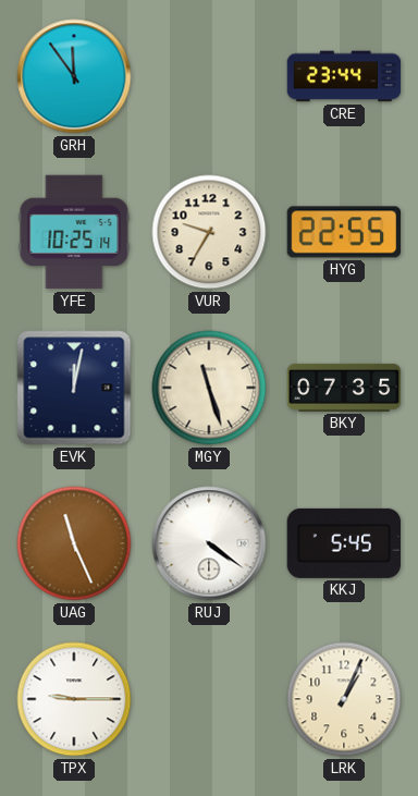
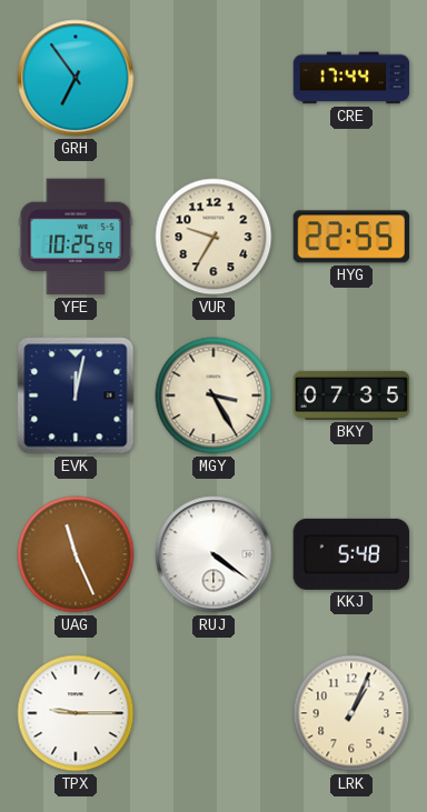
GRH: 11:54 -> 6:54
CRE: 23:44 -> 17:44
YFE: 10:25:14 -> 10:25:59
MGY: 11:27 -> 3:25
KKJ: 5:45 -> 5:48
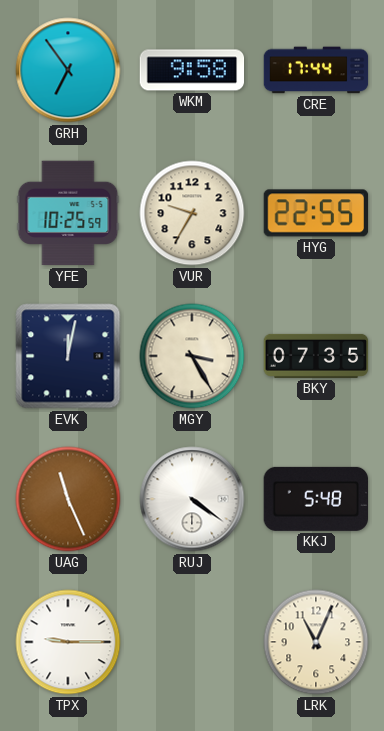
WKM: none -> 9:58
LRK: 1:04 -> 11:04
